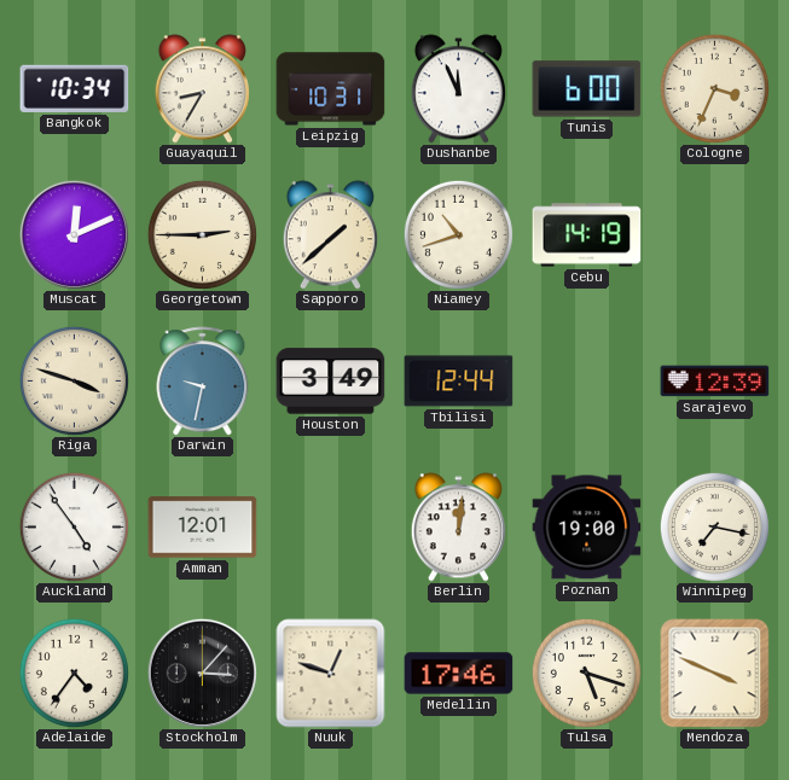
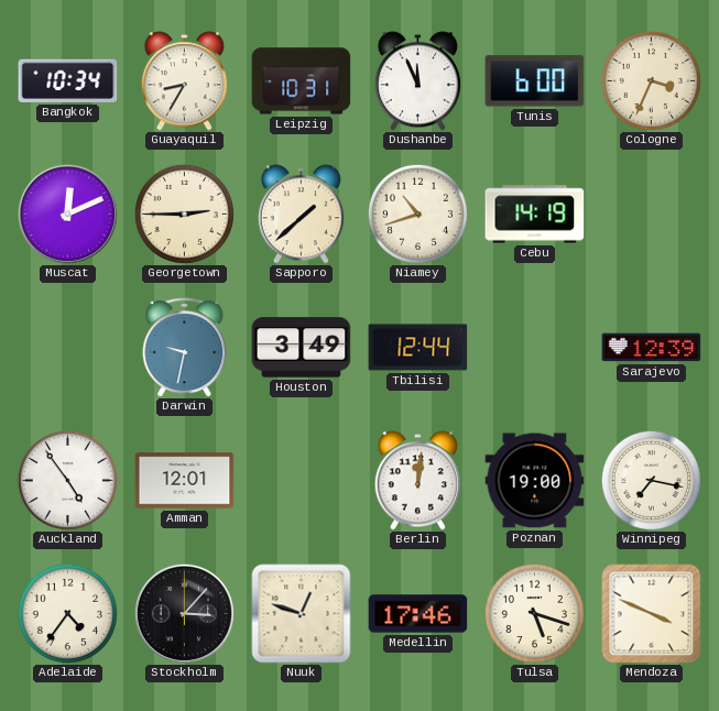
Riga: 3:48 -> none
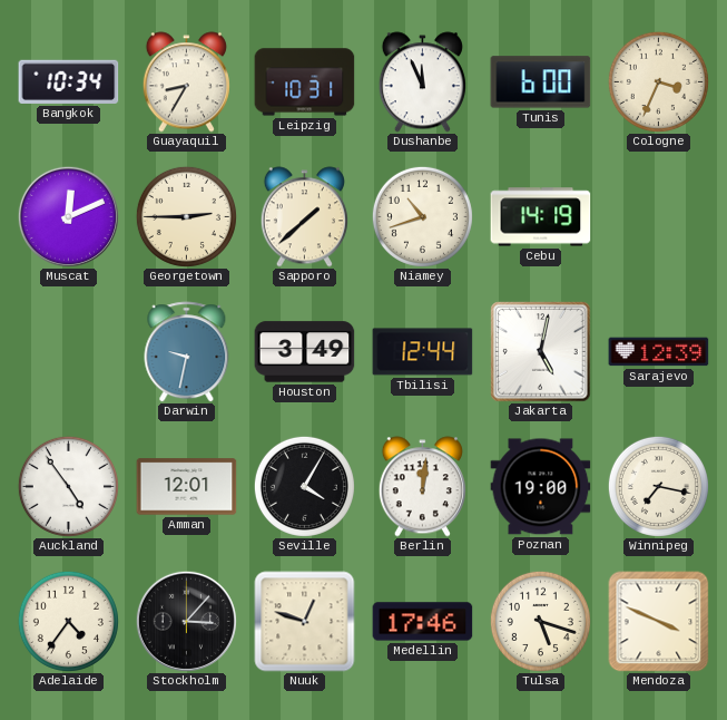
Jakarta: none -> 5:02
Seville: none -> 4:05
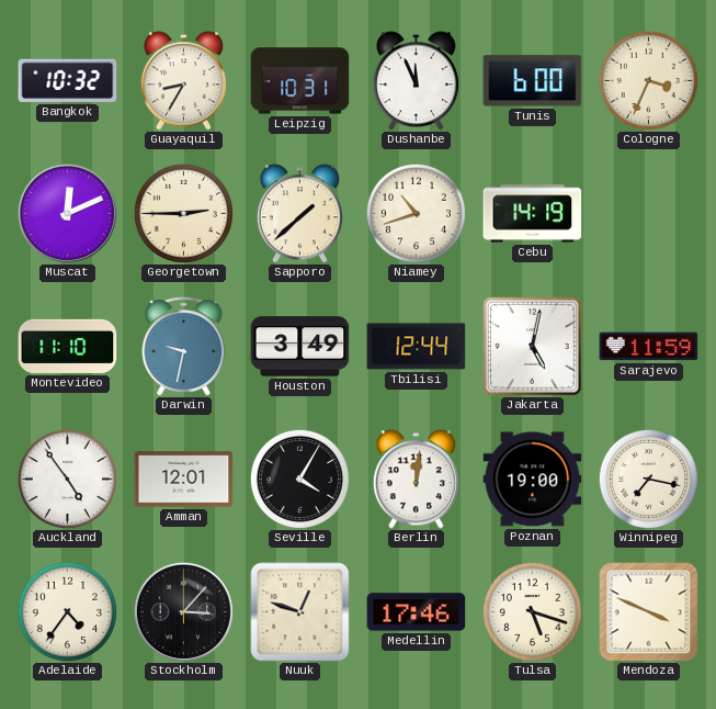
Bangkok: 10:34 -> 10:32
Montevideo: none -> 11:10
Sarajevo: 12:39 -> 11:59
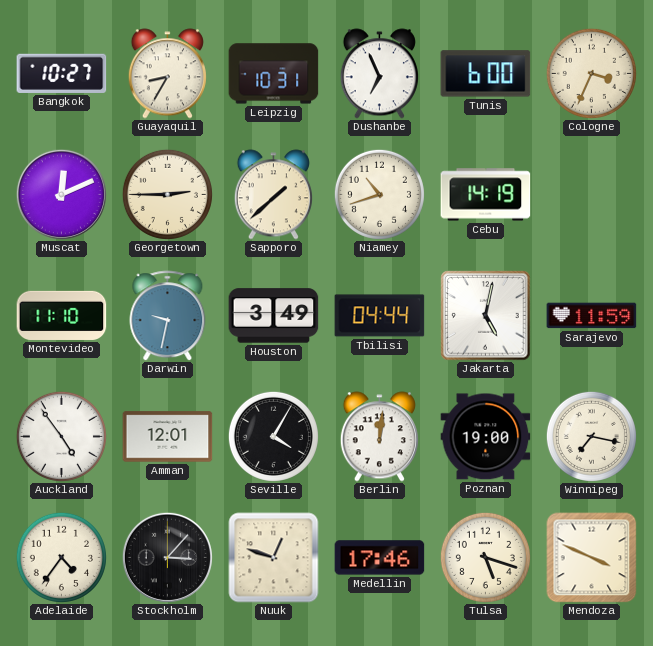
Bangkok: 10:32 -> 10:27
Dushanbe: 11:56 -> 6:56
Tbilisi: 12:44 -> 04:44
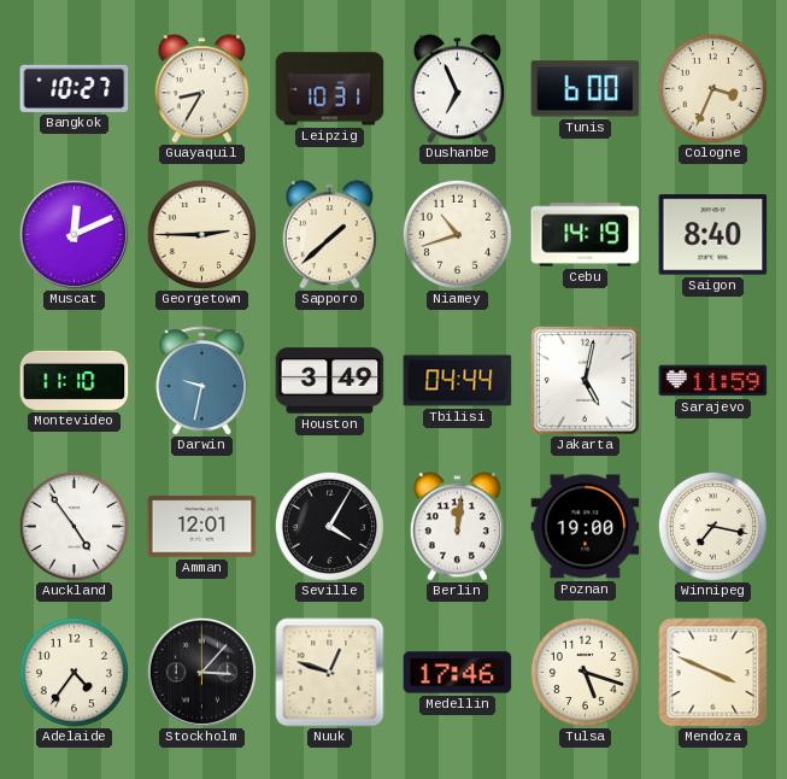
Saigon: none -> 8:40
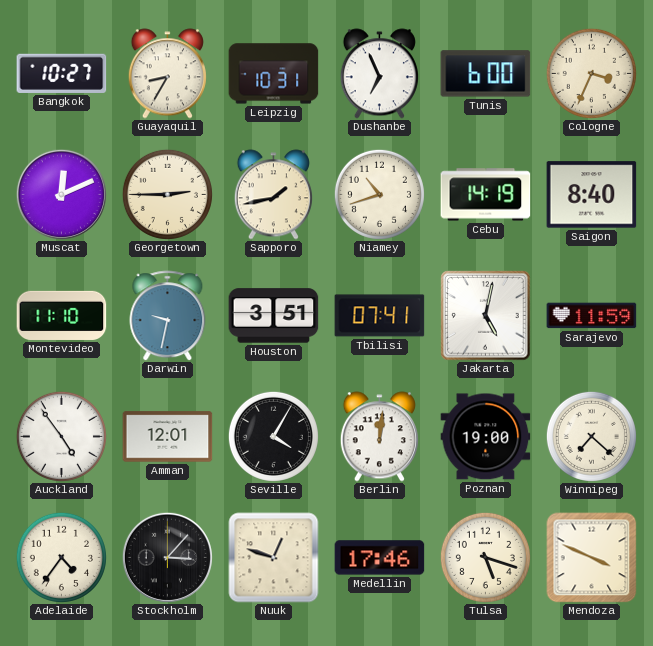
Sapporo: 1:38 -> 1:43
Houston: 3:49 -> 3:51
Tbilisi: 04:44 -> 07:41
Winnipeg: 7:17 -> 7:22
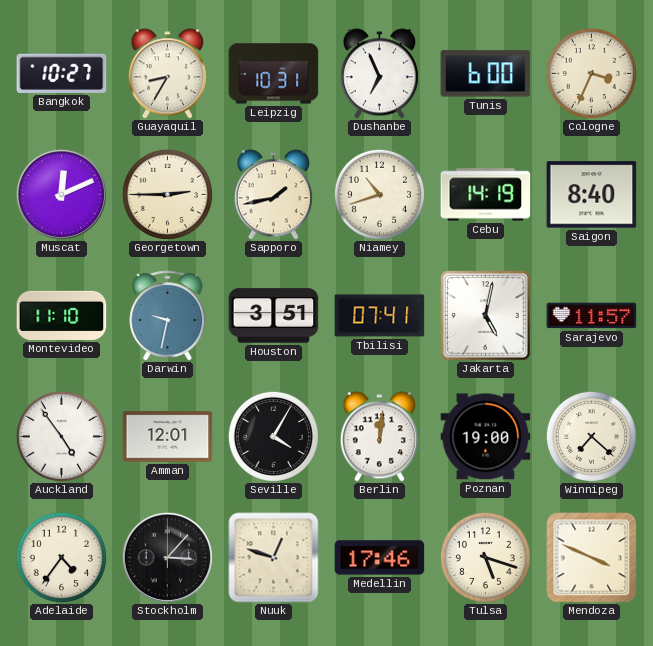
Sarajevo: 11:59 -> 11:57
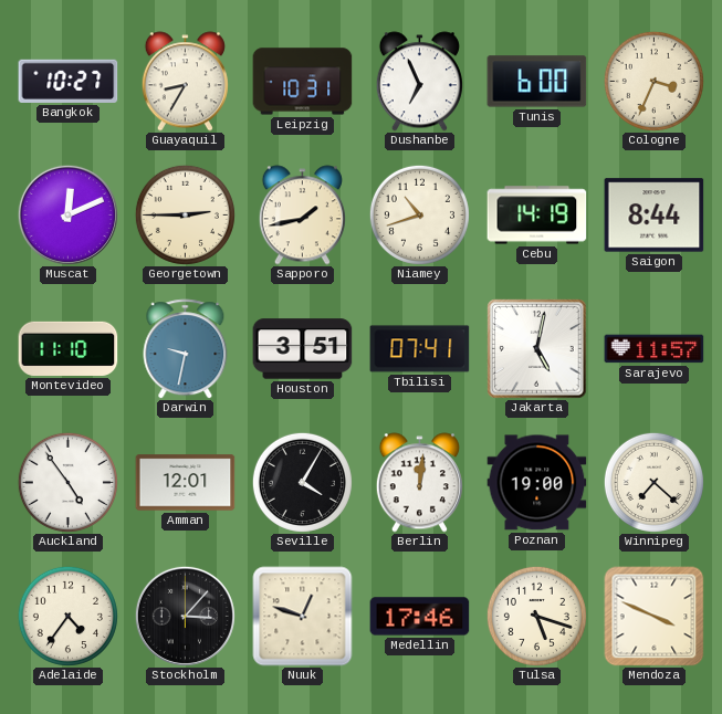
Saigon: 8:40 -> 8:44
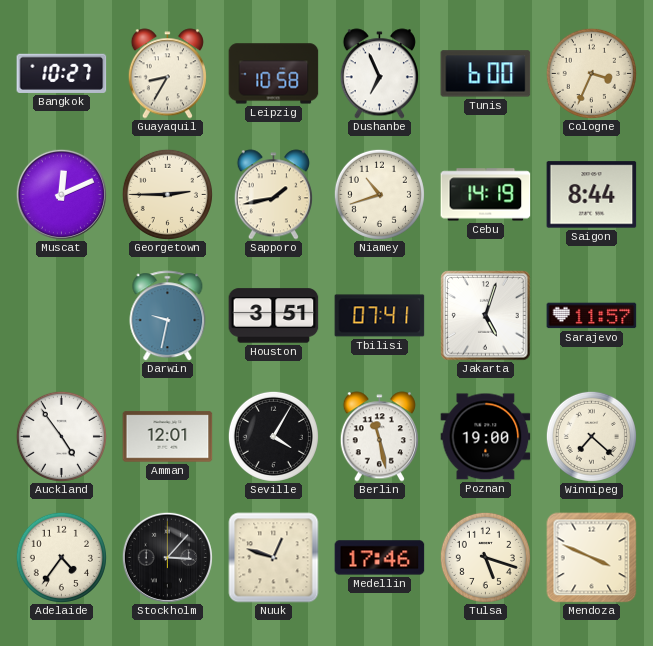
Leipzig: 10:31 -> 10:58
Montevideo: 11:10 -> none
Jakarta: 5:02 -> 5:03
Berlin: 12:01 -> 11:28
